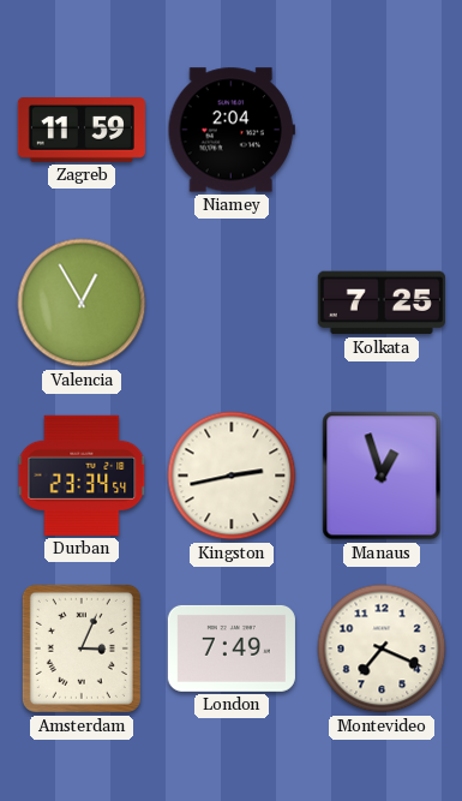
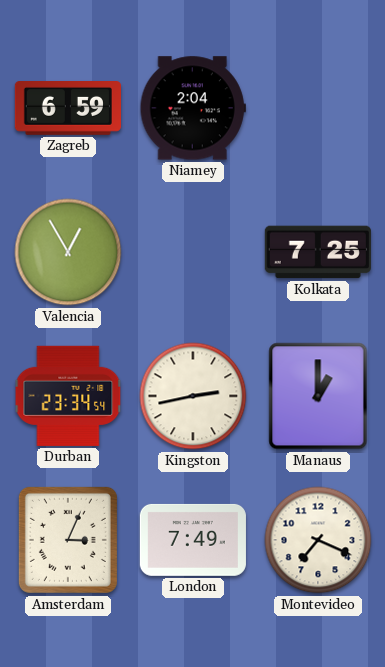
Zagreb: 11:59 -> 6:59
Manaus: 12:57 -> 1:00
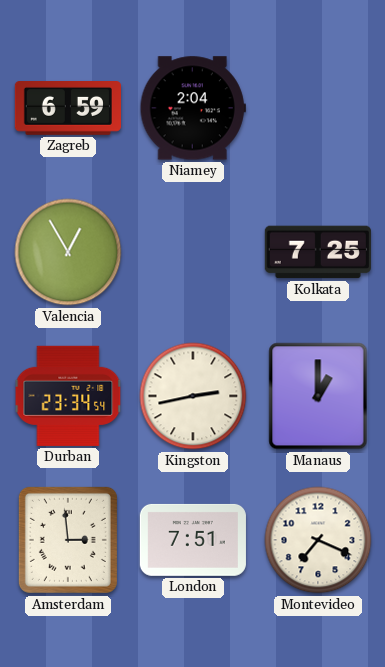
Amsterdam: 3:04 -> 2:59
London: 7:49 -> 7:51
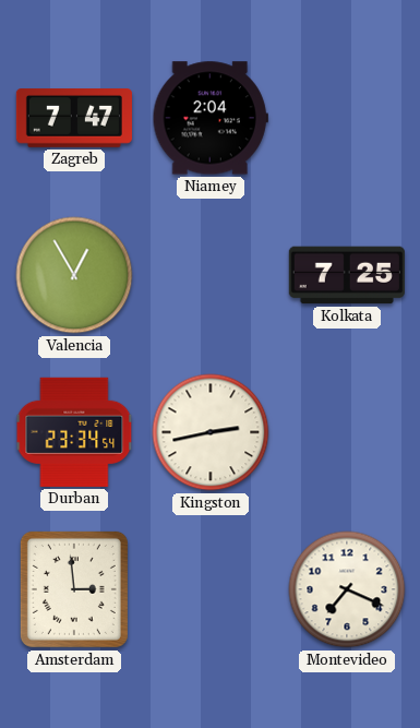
Zagreb: 6:59 -> 7:47
Manaus: 1:00 -> none
London: 7:51 -> none
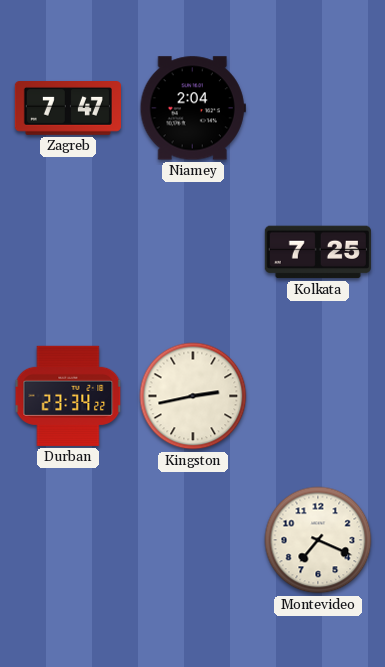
Valencia: 12:55 -> none
Durban: 23:34:54 -> 23:34:22
Amsterdam: 2:59 -> none
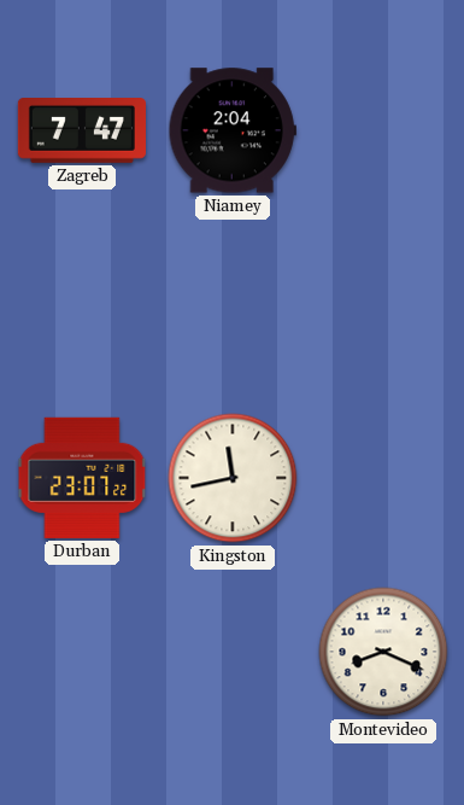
Kolkata: 7:25 -> none
Durban: 23:34 -> 23:07
Kingston: 2:43 -> 11:43
Montevideo: 7:19 -> 8:19
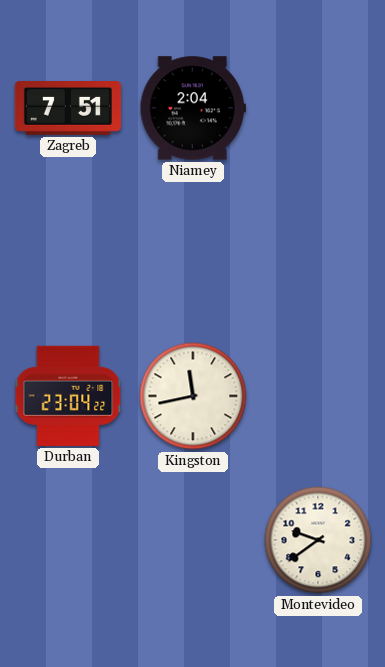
Zagreb: 7:47 -> 7:51
Durban: 23:07 -> 23:04
Montevideo: 8:19 -> 9:39
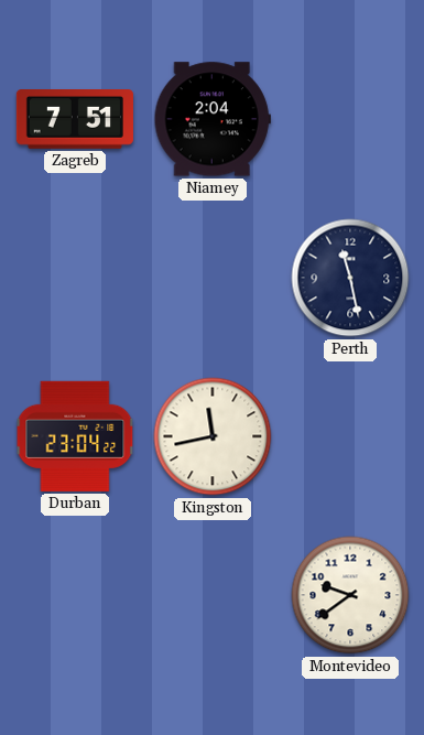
Perth: none -> 11:28
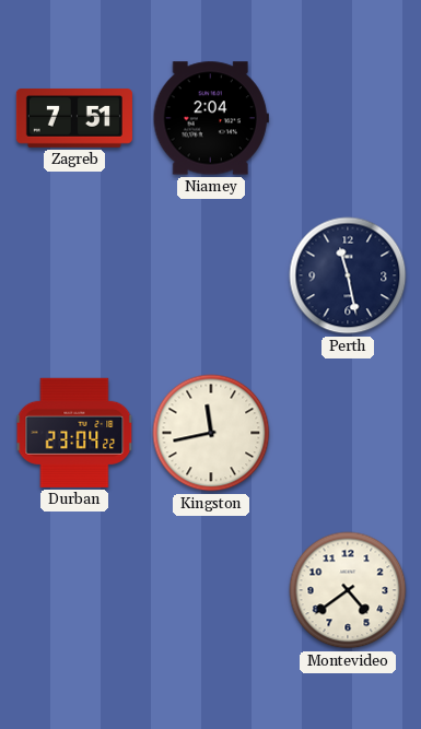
Montevideo: 9:39 -> 4:39
